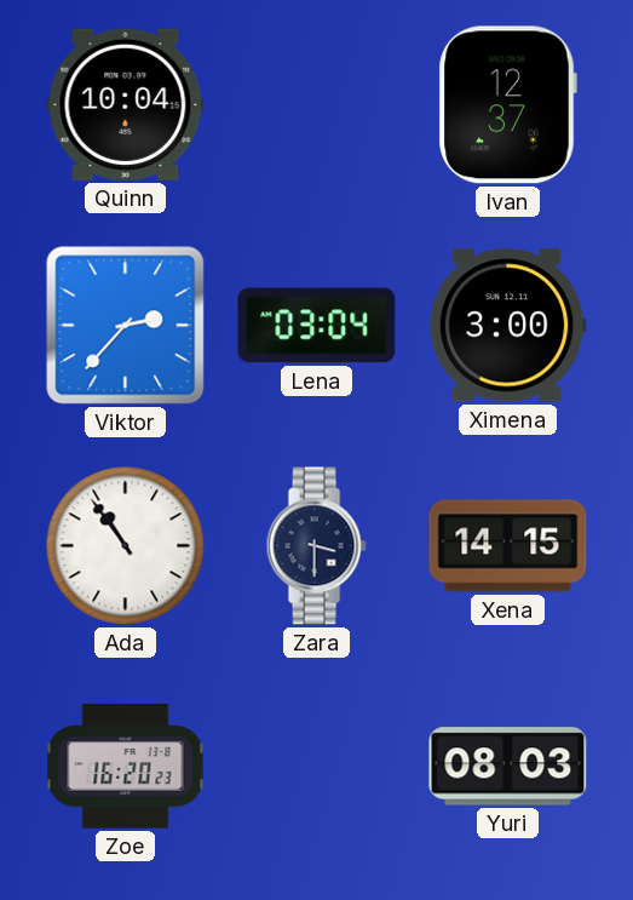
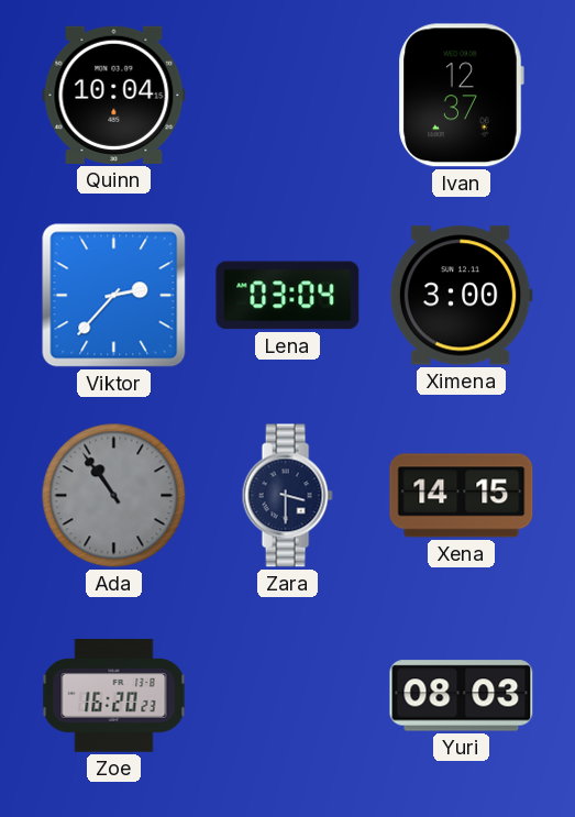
Ada dial: white -> grey
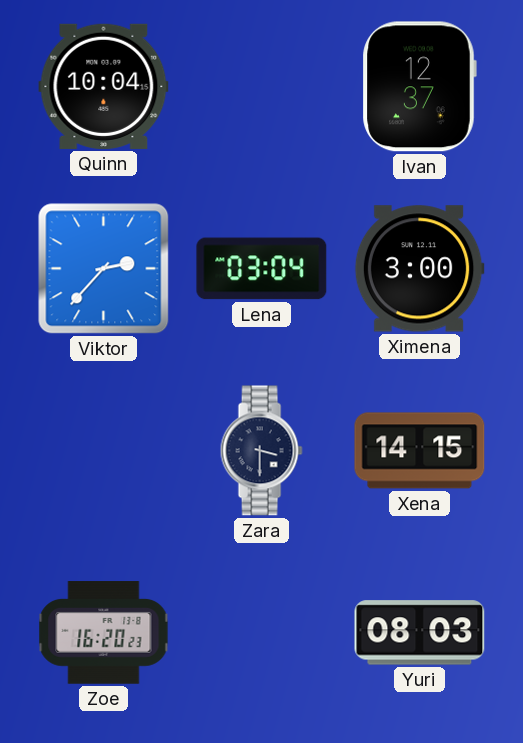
Ada: 10:54 -> none
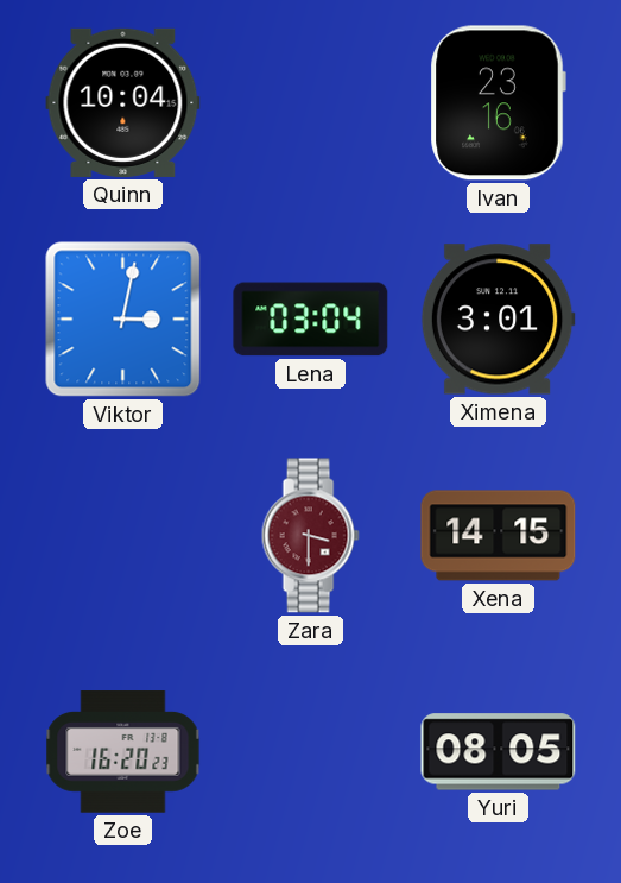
Ivan: 12:37 -> 23:16
Viktor: 2:37 -> 3:02
Ximena: 3:00 -> 3:01
Zara dial: navy -> burgundy
Yuri: 08:03 -> 08:05
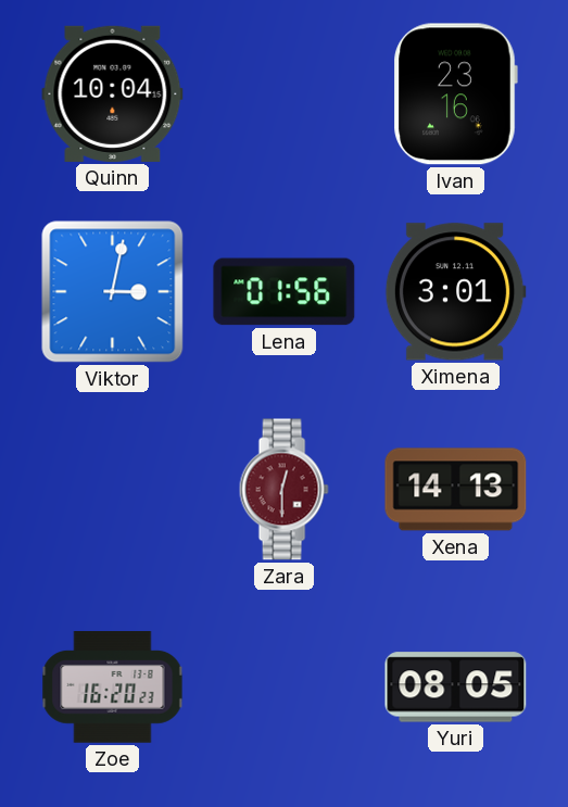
Lena: 03:04 -> 01:56
Zara: 3:30 -> 12:30
Xena: 14:15 -> 14:13
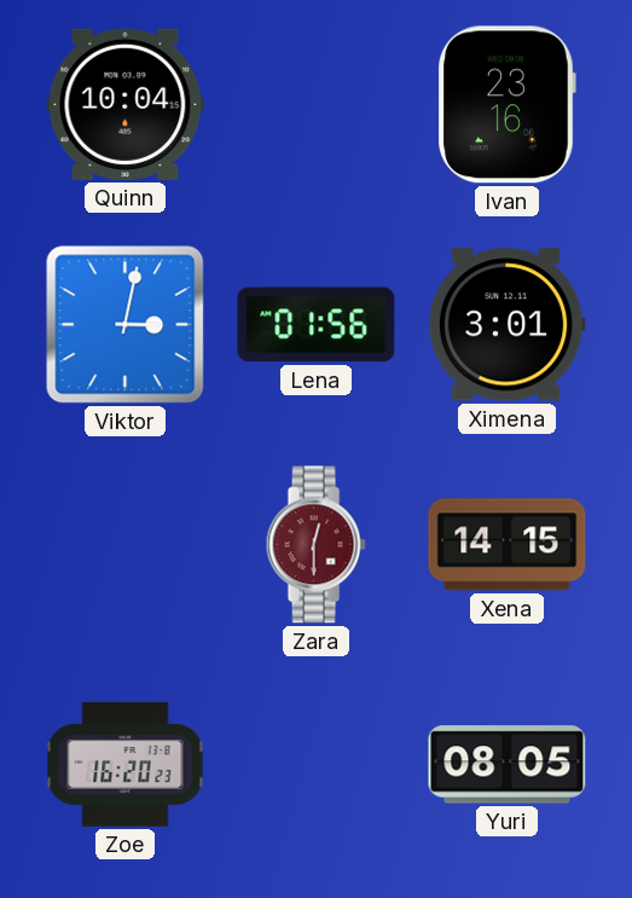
Xena: 14:13 -> 14:15
